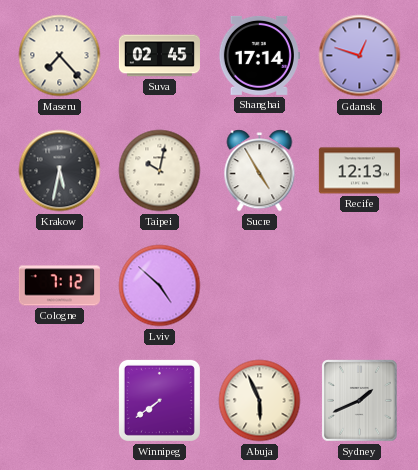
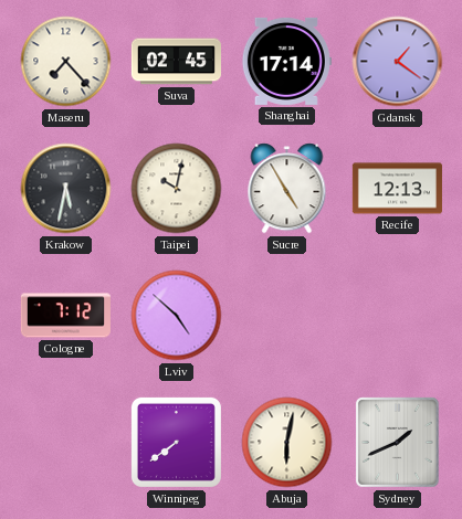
Gdansk: 12:48 -> 1:21
Abuja: 5:56 -> 6:02
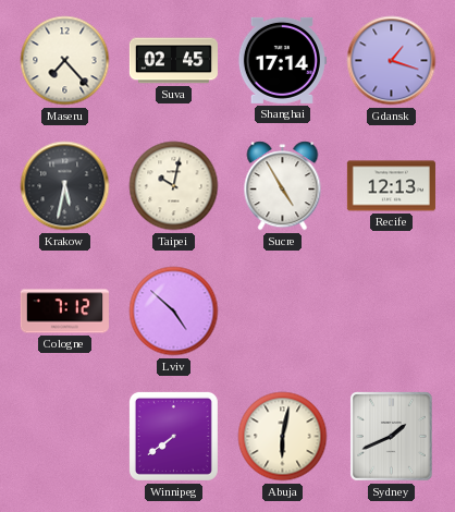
Gdansk: 1:21 -> 1:18
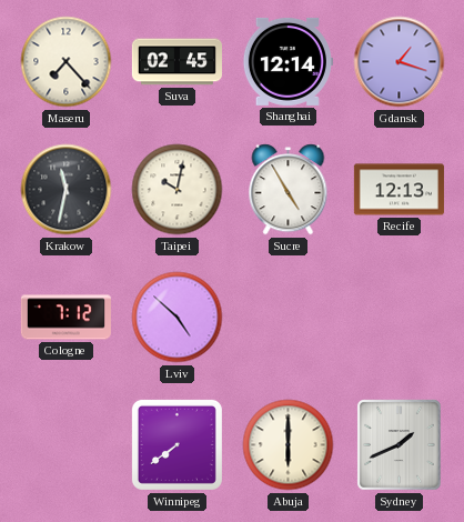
Shanghai: 17:14 -> 12:14
Krakow: 5:32 -> 11:32
Abuja: 6:02 -> 6:00
